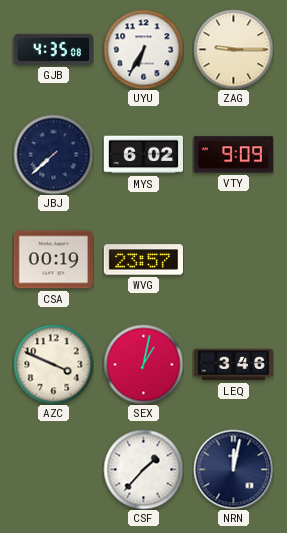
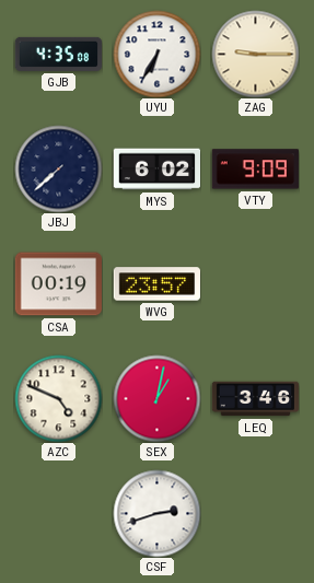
AZC: 3:49 -> 4:49
CSF: 1:37 -> 2:42
NRN: 12:02 -> none
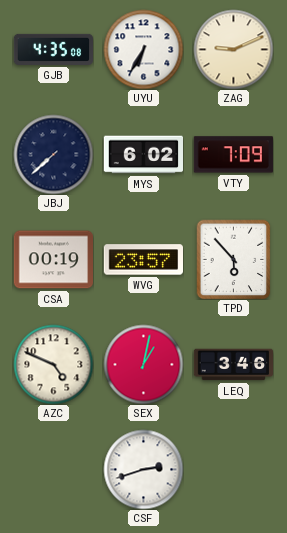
ZAG: 9:15 -> 9:11
VTY: 9:09 -> 7:09
TPD: none -> 5:53
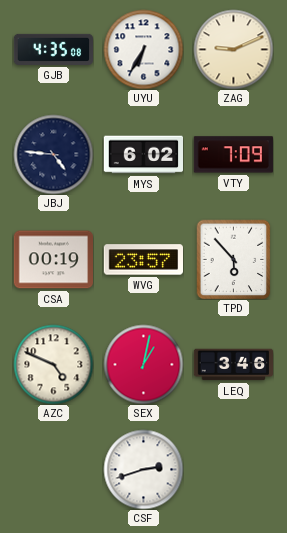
JBJ: 7:38 -> 4:46
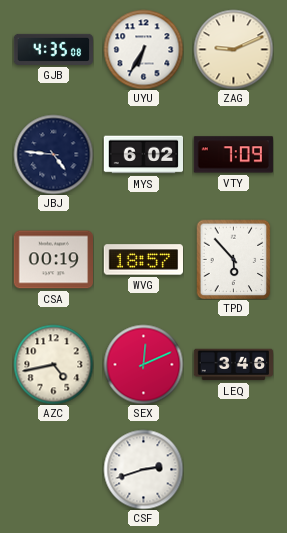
WVG: 23:57 -> 18:57
AZC: 4:49 -> 4:43
SEX: 1:02 -> 12:11
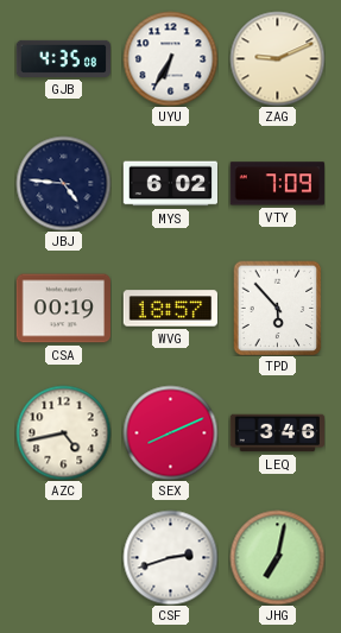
SEX: 12:11 -> 8:11
JHG: none -> 7:02
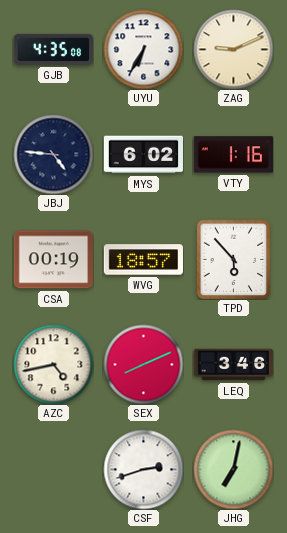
VTY: 7:09 -> 1:16
